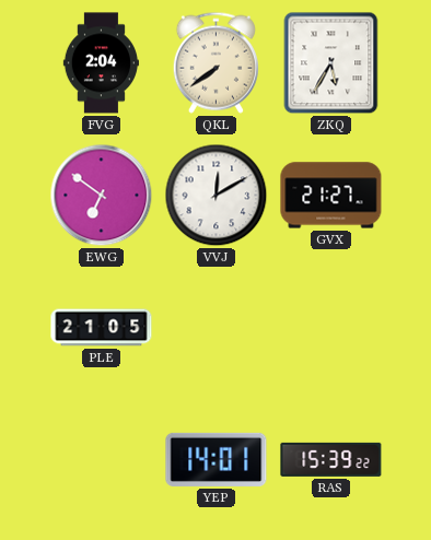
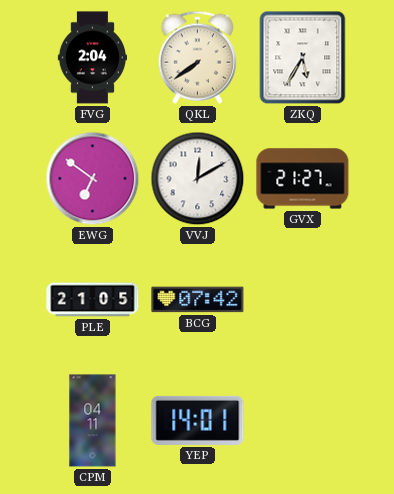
BCG: none -> 07:42
CPM: none -> 04:11
RAS: 15:39 -> none
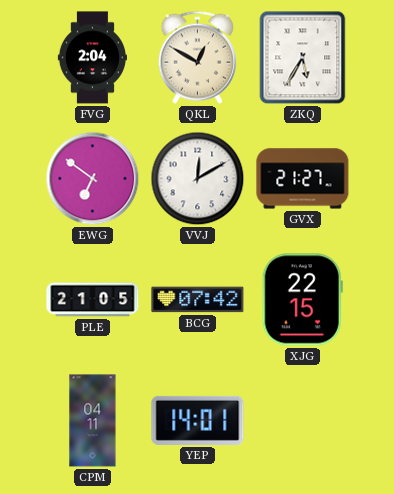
QKL: 7:39 -> 12:50
XJG: none -> 22:15
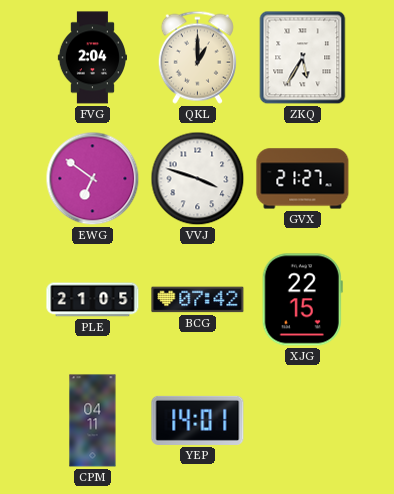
QKL: 12:50 -> 1:00
VVJ: 12:10 -> 3:48
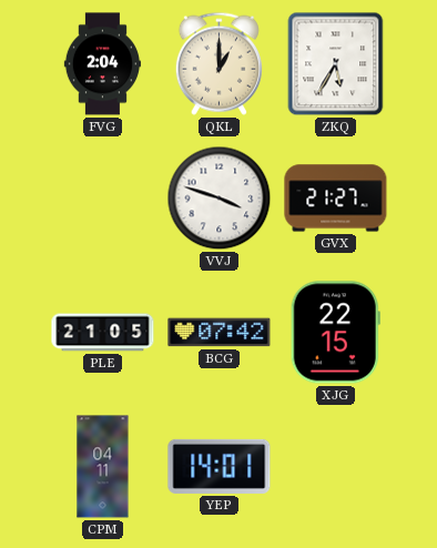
EWG: 6:51 -> none
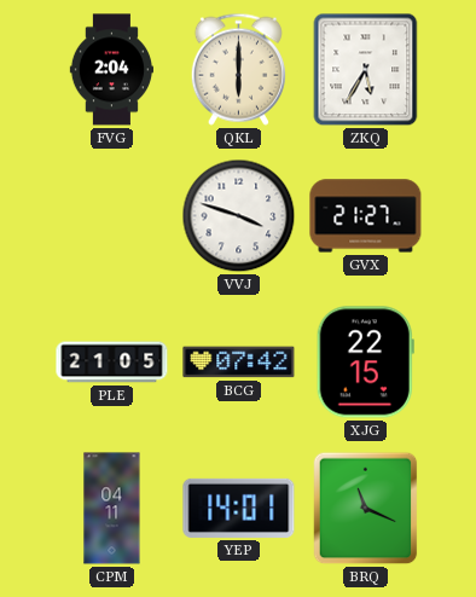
QKL: 1:00 -> 6:00
BRQ: none -> 11:19
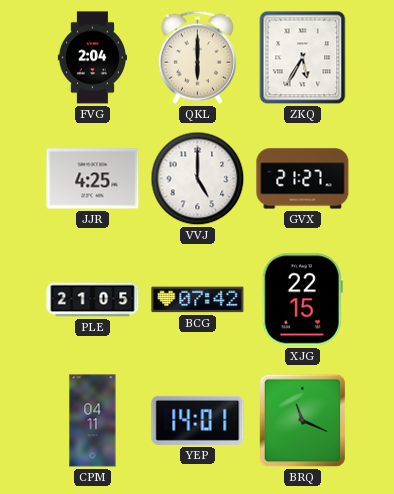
JJR: none -> 4:25
VVJ: 3:48 -> 5:00
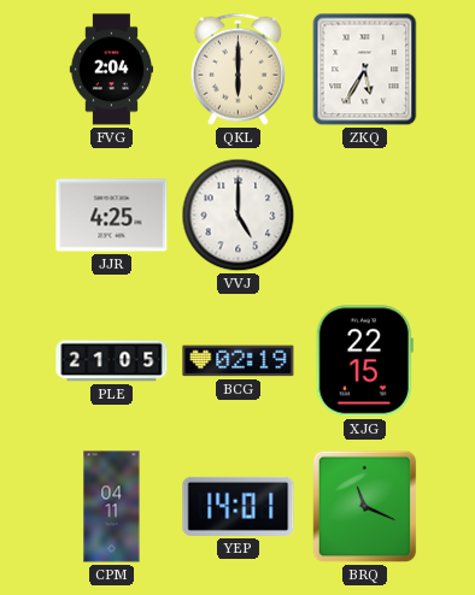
GVX: 21:27 -> none
BCG: 07:42 -> 02:19
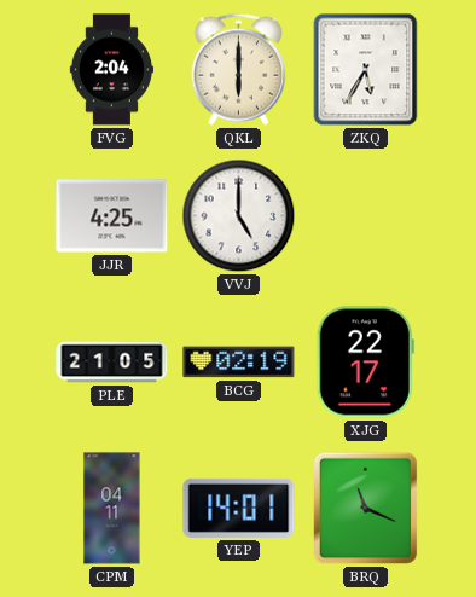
XJG: 22:15 -> 22:17
